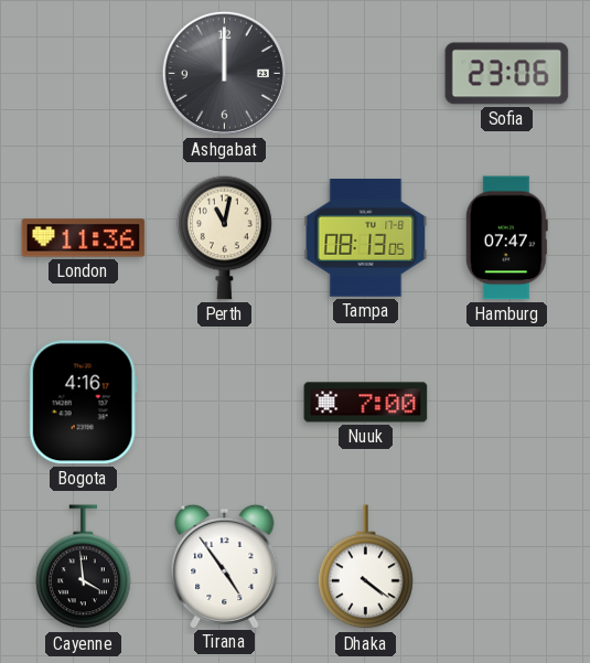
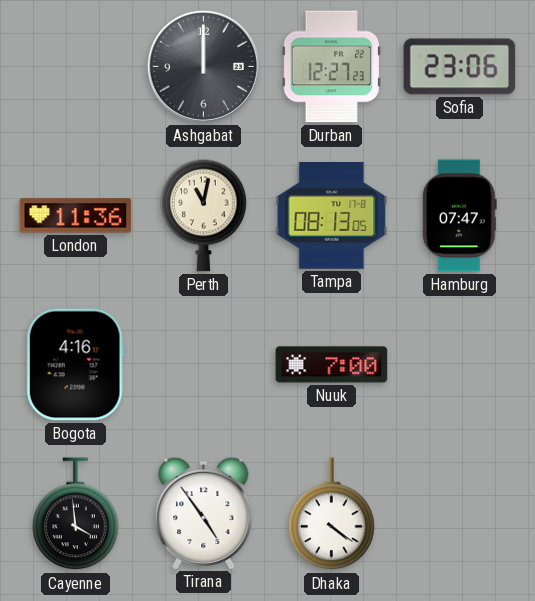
Durban: none -> 12:27
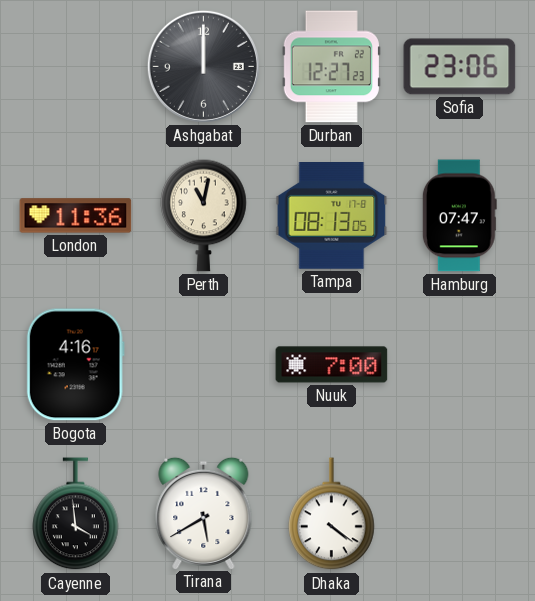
Tirana: 4:54 -> 5:40
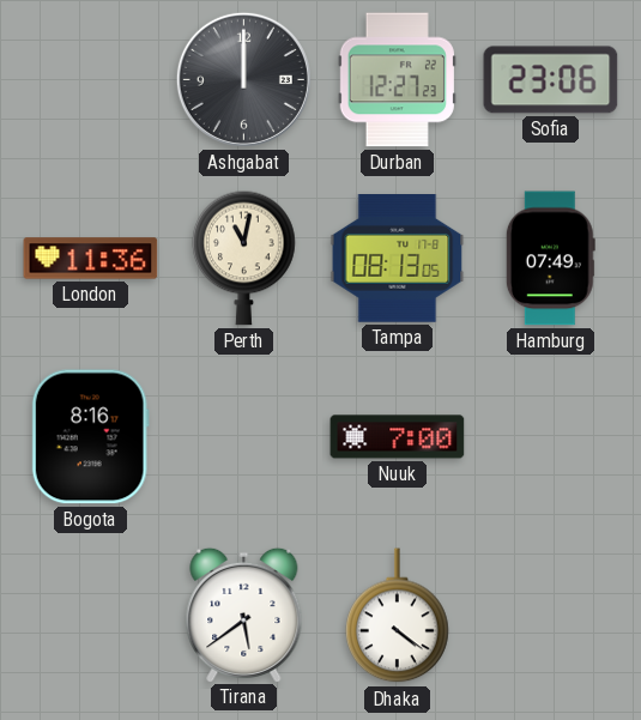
Hamburg: 07:47 -> 07:49
Bogota: 4:16 -> 8:16
Cayenne: 3:59 -> none
Tirana: 5:40 -> 5:39
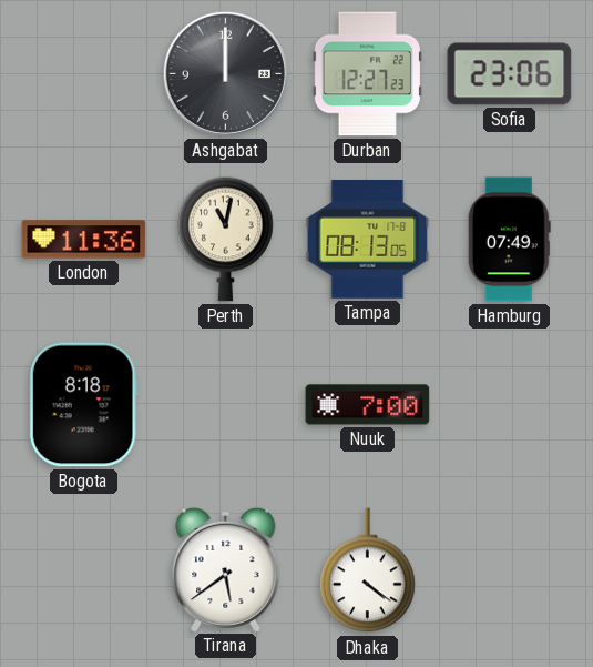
Bogota: 8:16 -> 8:18
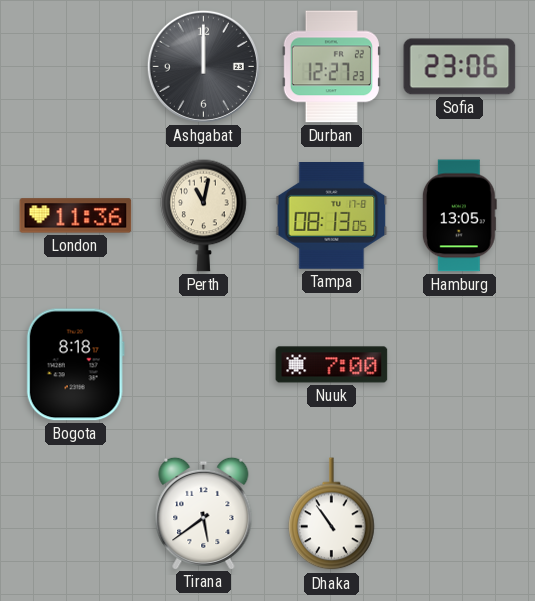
Hamburg: 07:49 -> 13:05
Dhaka: 4:21 -> 10:54
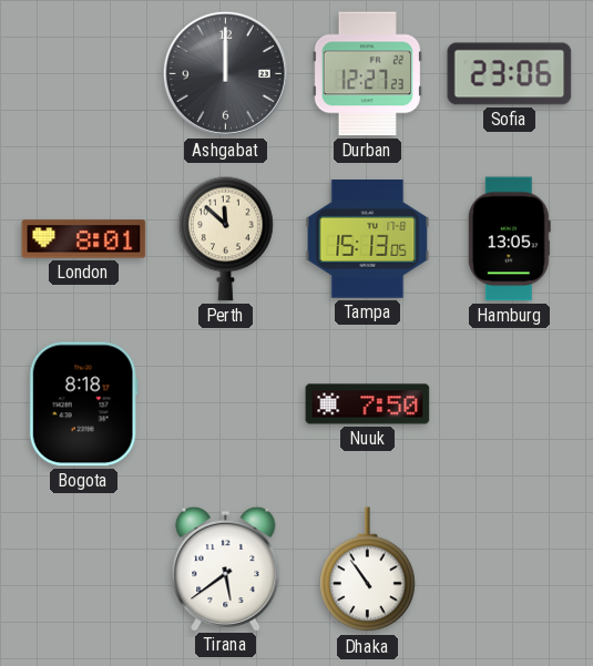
London: 11:36 -> 8:01
Perth: 11:02 -> 11:52
Tampa: 08:13 -> 15:13
Nuuk: 7:00 -> 7:50
